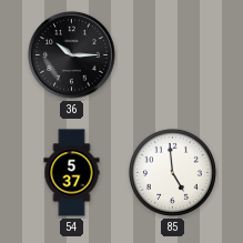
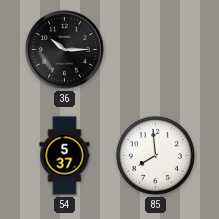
85: 4:59 -> 7:59
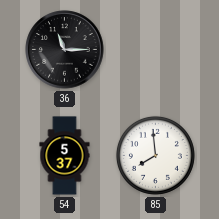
36: 10:15 -> 11:15
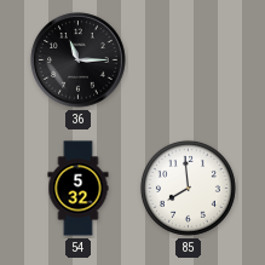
54: 5:37 -> 5:32
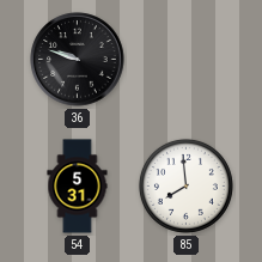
36: 11:15 -> 9:48
54: 5:32 -> 5:31
